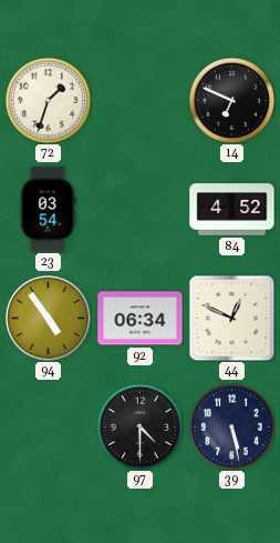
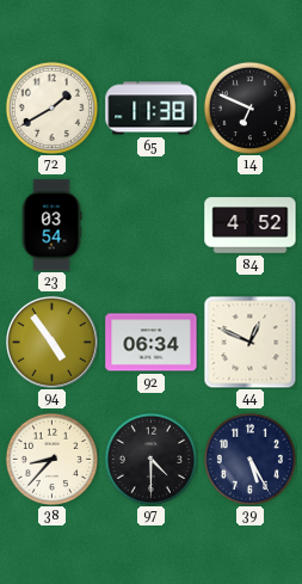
72: 1:33 -> 1:40
65: none -> 11:38
38: none -> 8:37
39: 5:28 -> 5:25
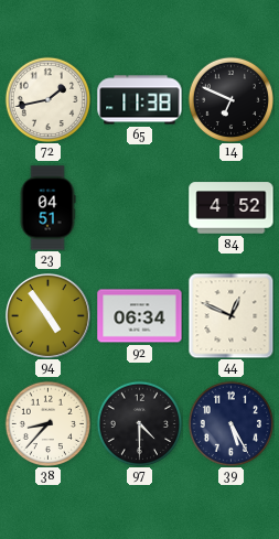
72: 1:40 -> 1:43
23: 03:54 -> 04:51
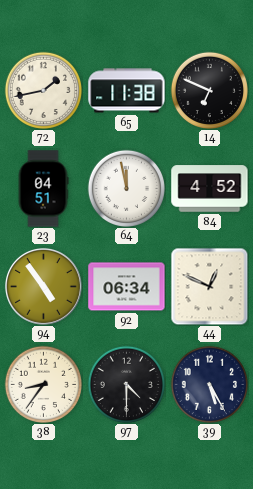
64: none -> 11:58
38: 8:37 -> 8:36
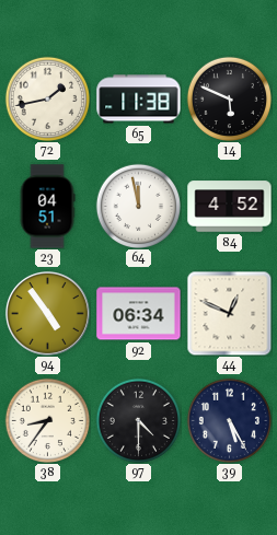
14: 6:49 -> 5:49
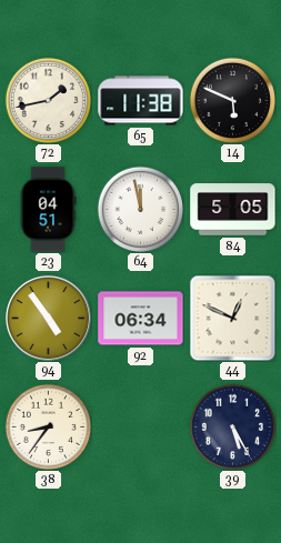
84: 4:52 -> 5:05
97: 4:30 -> none
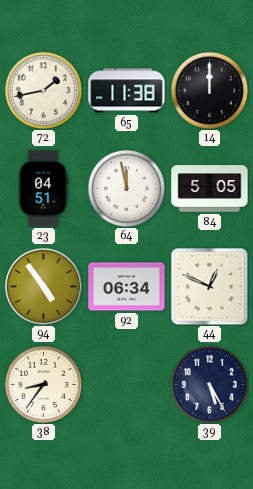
14: 5:49 -> 12:00
